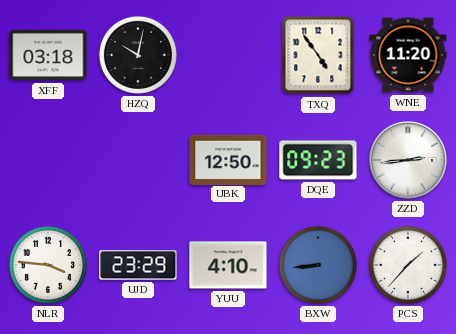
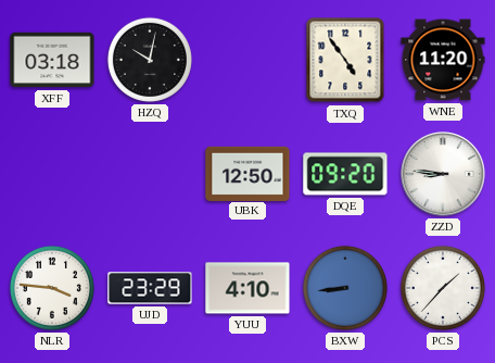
DQE: 09:23 -> 09:20
ZZD: 2:44 -> 8:46
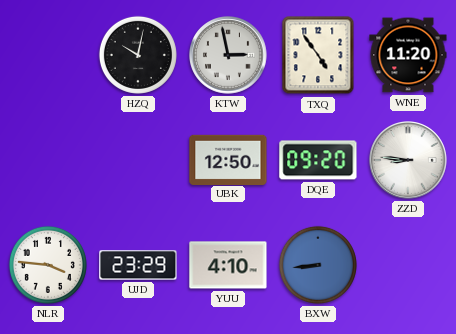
XFF: 03:18 -> none
KTW: none -> 2:58
PCS: 1:37 -> none
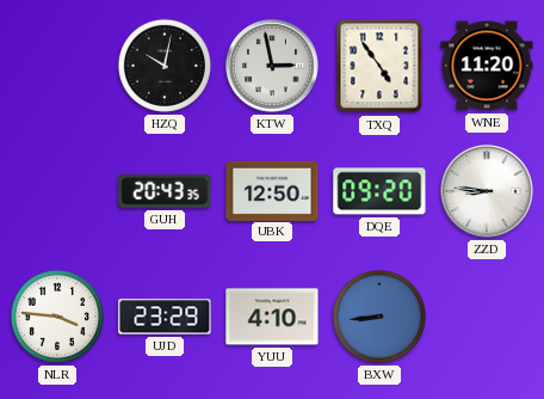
GUH: none -> 20:43
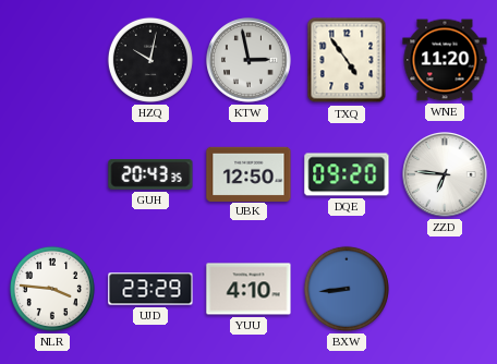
ZZD: 8:46 -> 6:46
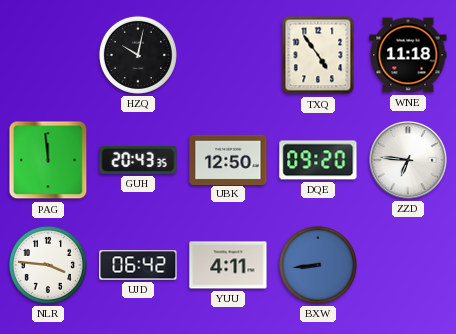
KTW: 2:58 -> none
WNE: 11:20 -> 11:18
PAG: none -> 11:59
UJD: 23:29 -> 06:42
YUU: 4:10 -> 4:11
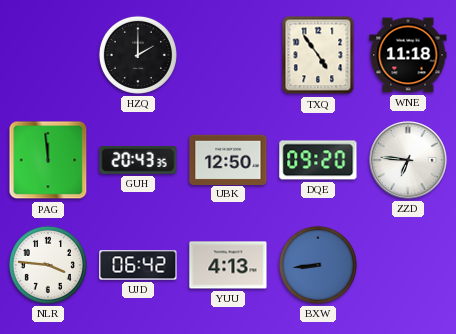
HZQ: 10:02 -> 2:00
YUU: 4:11 -> 4:13
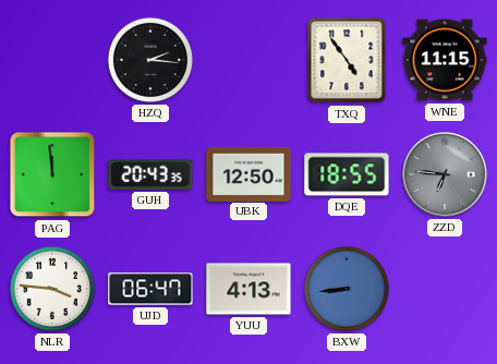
HZQ: 2:00 -> 2:16
WNE: 11:18 -> 11:15
DQE: 09:20 -> 18:55
ZZD dial: white -> grey
UJD: 06:42 -> 06:47
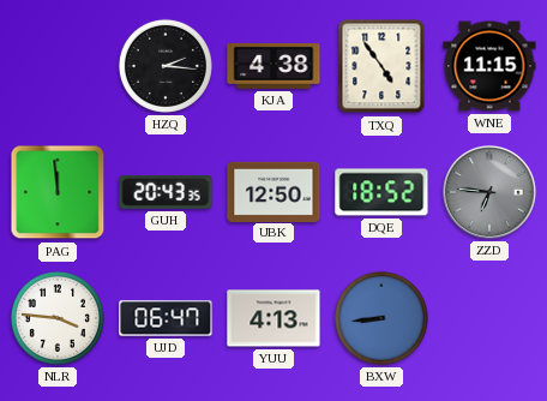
KJA: none -> 4:38
DQE: 18:55 -> 18:52
